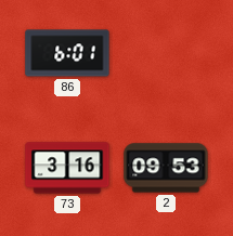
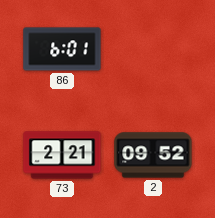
73: 3:16 -> 2:21
2: 09:53 -> 09:52
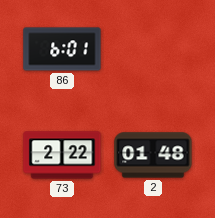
73: 2:21 -> 2:22
2: 09:52 -> 01:48
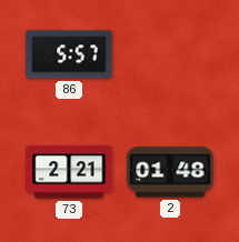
86: 6:01 -> 5:57
73: 2:22 -> 2:21
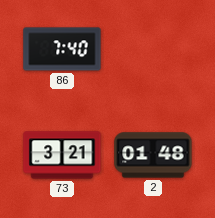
86: 5:57 -> 7:40
73: 2:21 -> 3:21
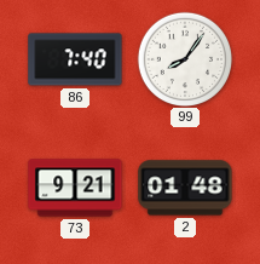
99: none -> 8:06
73: 3:21 -> 9:21
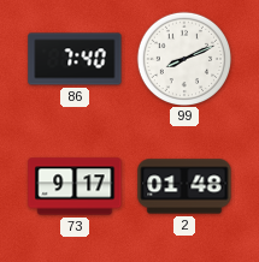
99: 8:06 -> 8:11
73: 9:21 -> 9:17
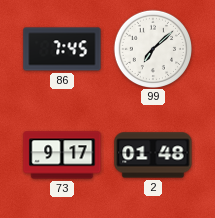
86: 7:40 -> 7:45
99: 8:11 -> 7:08
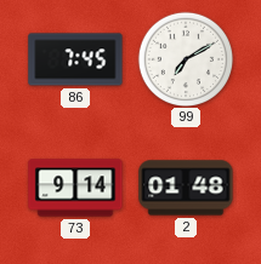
99: 7:08 -> 7:10
73: 9:17 -> 9:14
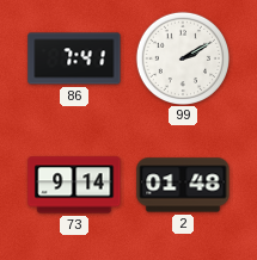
86: 7:45 -> 7:41
99: 7:10 -> 2:10
